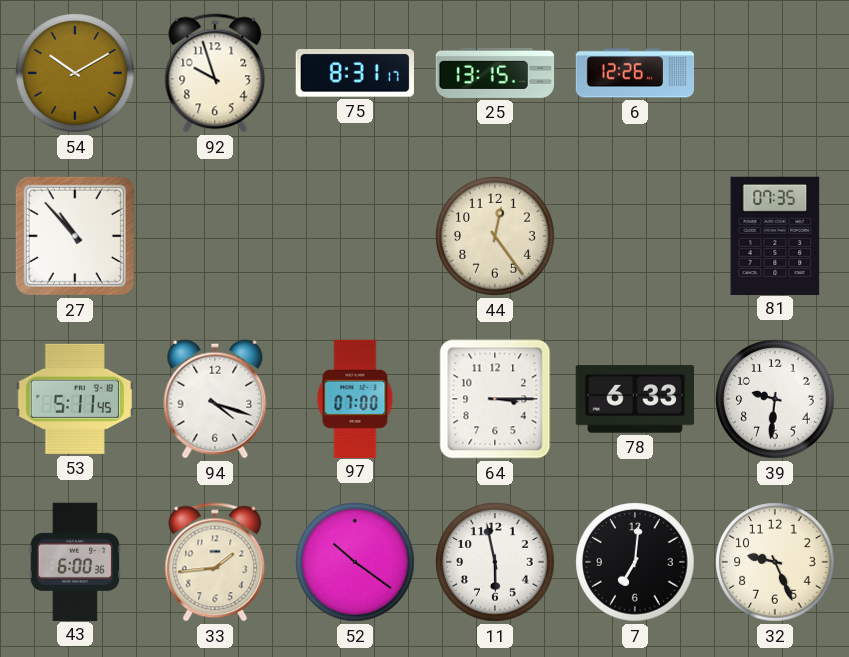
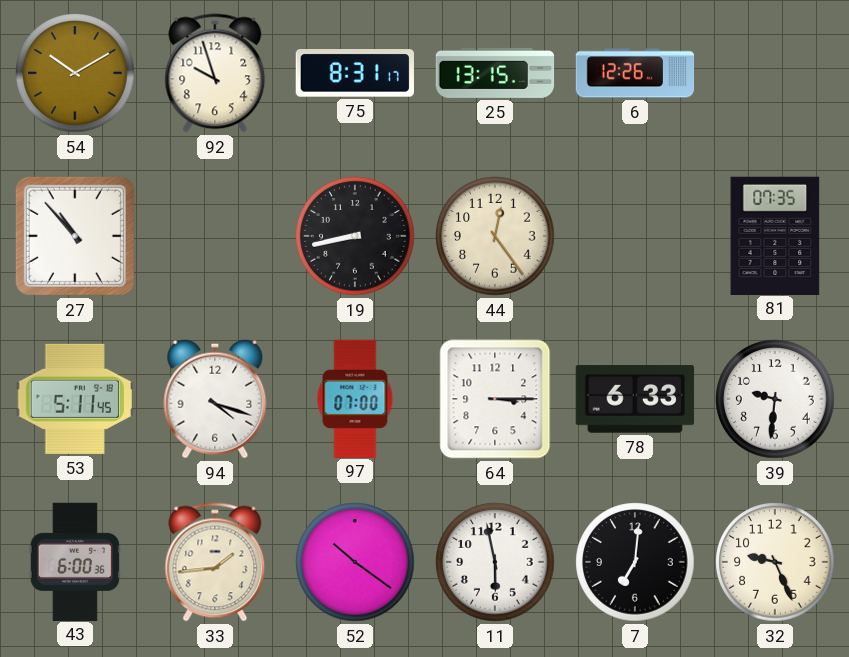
19: none -> 8:43
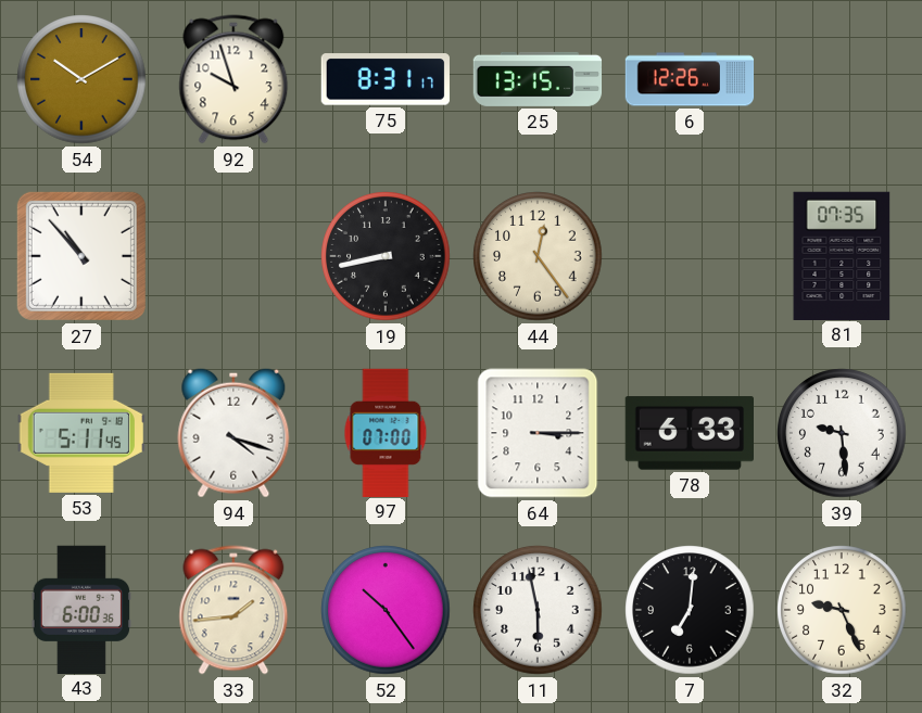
39: 9:31 -> 9:29
52: 10:21 -> 10:24
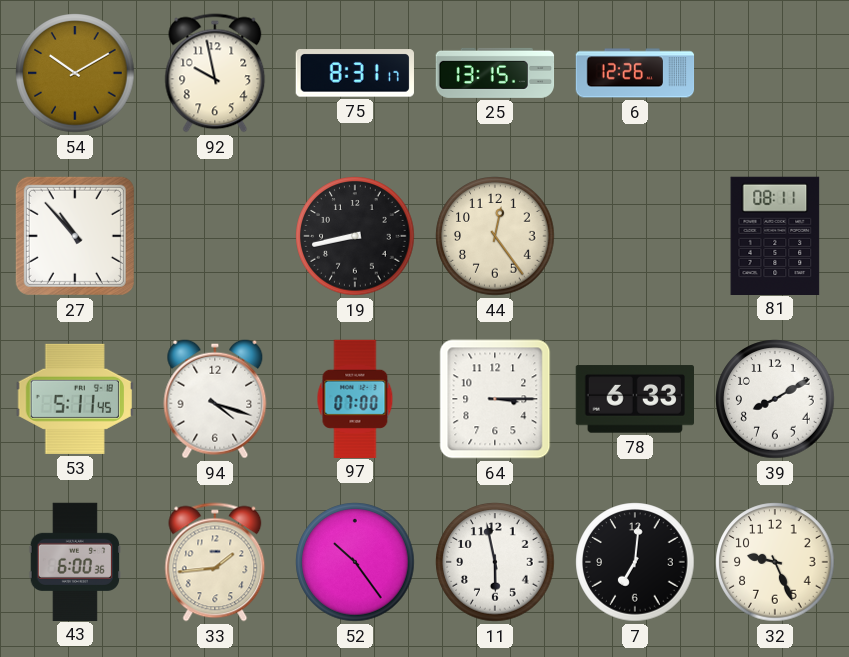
92: 9:57 -> 9:58
81: 07:35 -> 08:11
39: 9:29 -> 8:10
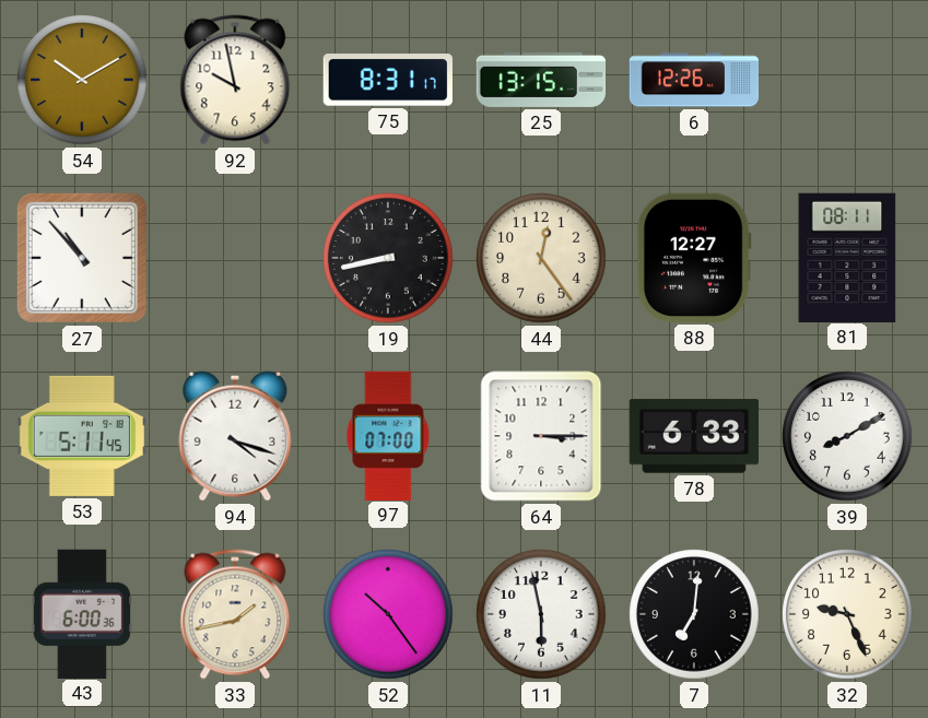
88: none -> 12:27
33: 1:44 -> 1:43
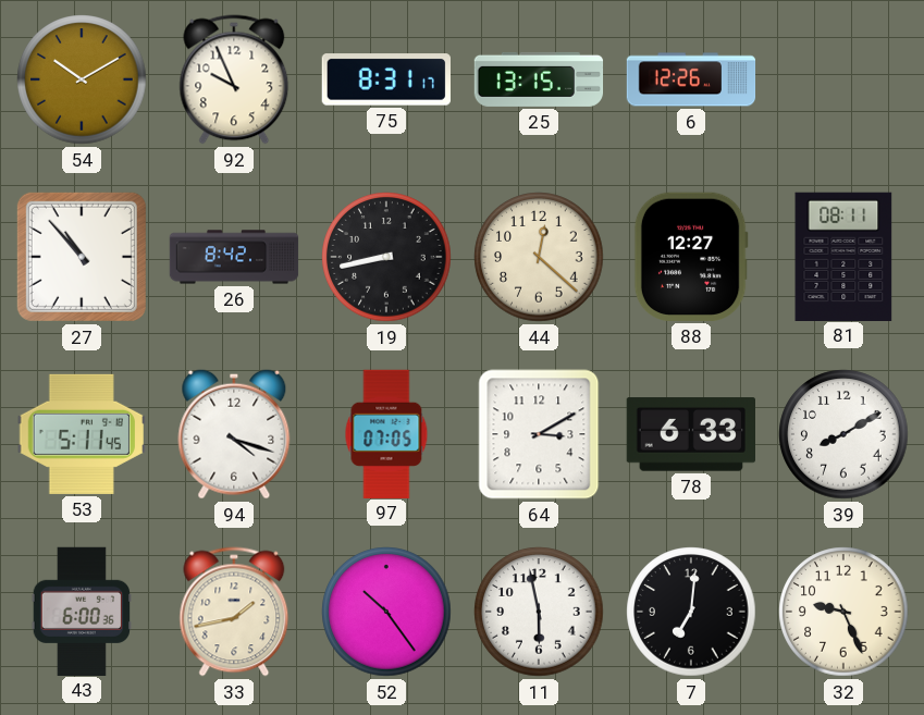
92: 9:58 -> 9:56
26: none -> 8:42
44: 12:24 -> 12:22
97: 07:00 -> 07:05
64: 3:15 -> 3:10
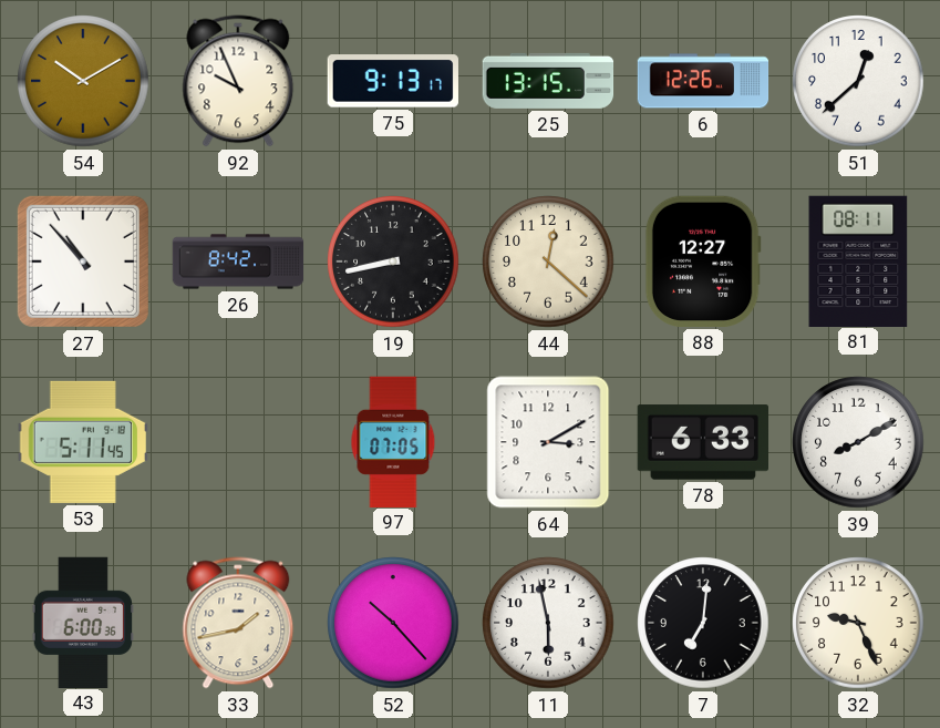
75: 8:31 -> 9:13
51: none -> 12:38
94: 4:18 -> none
52: 10:24 -> 10:23
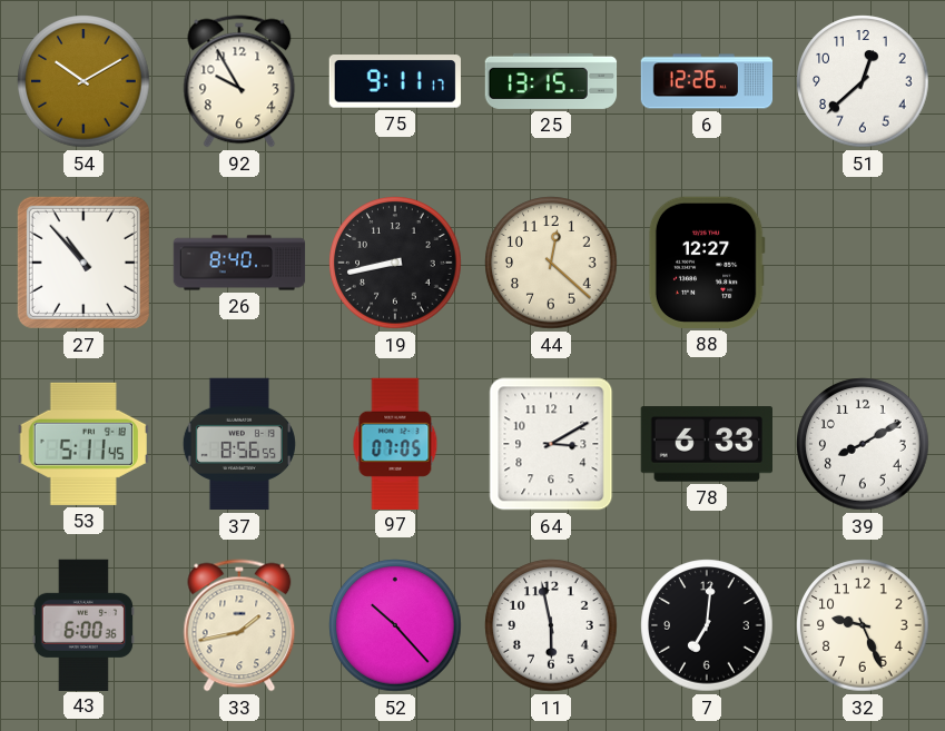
92: 9:56 -> 9:55
75: 9:13 -> 9:11
26: 8:42 -> 8:40
81: 08:11 -> none
37: none -> 8:56
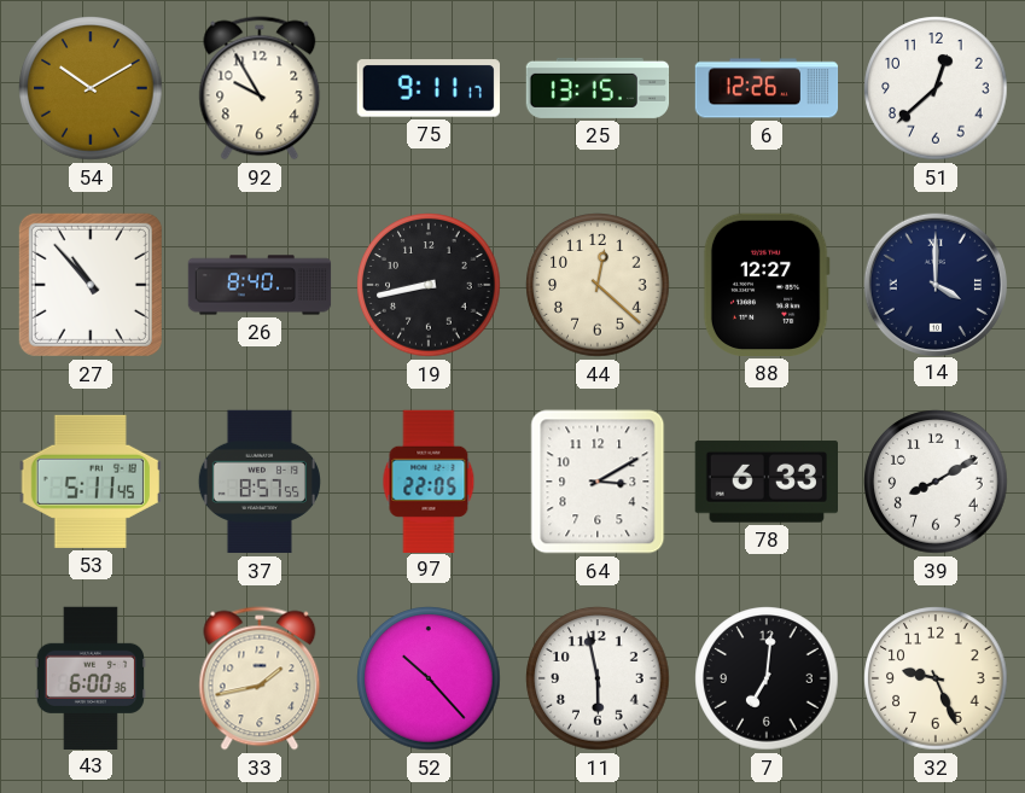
14: none -> 4:00
37: 8:56 -> 8:57
97: 07:05 -> 22:05
